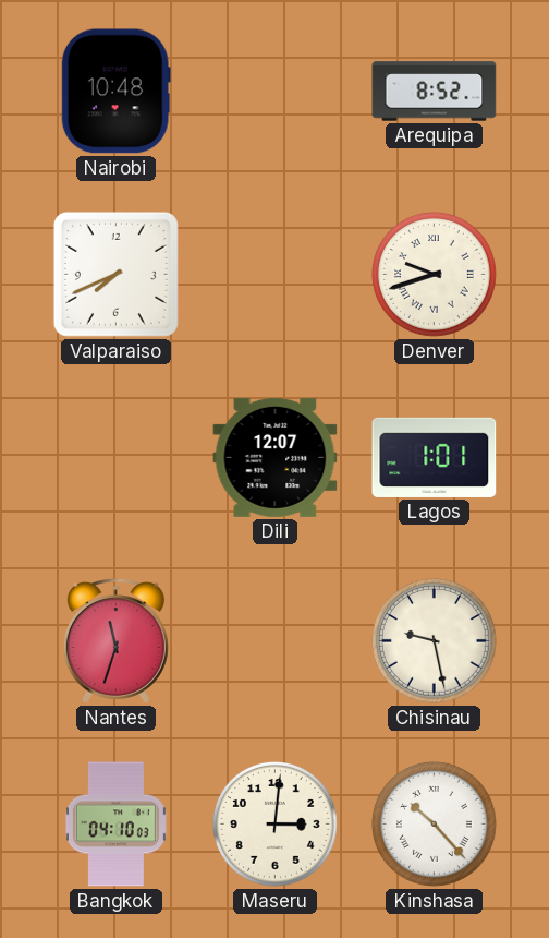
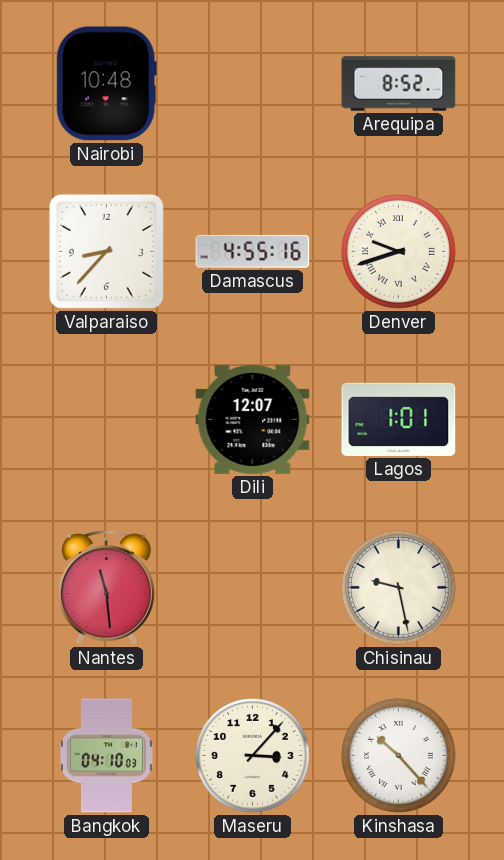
Valparaiso: 7:41 -> 8:37
Damascus: none -> 4:55
Nantes: 11:33 -> 11:29
Maseru: 3:01 -> 3:07
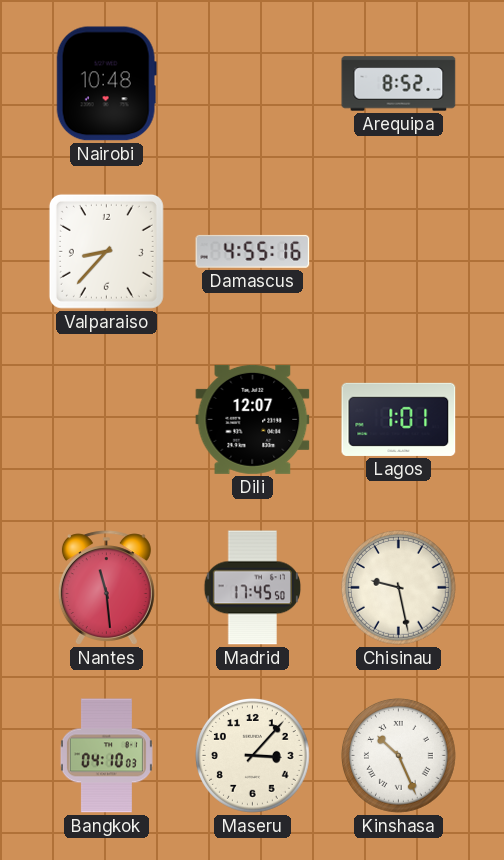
Denver: 9:42 -> none
Madrid: none -> 17:45
Kinshasa: 10:23 -> 10:26
